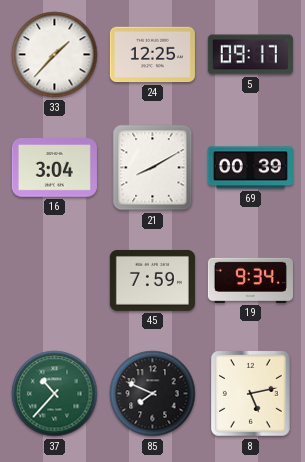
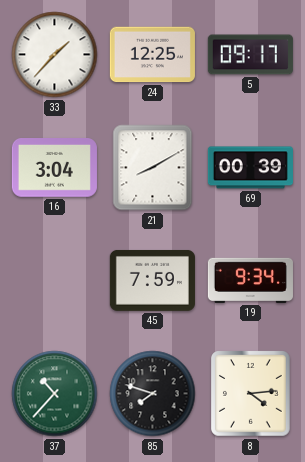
85: 7:49 -> 7:48
8: 5:13 -> 4:14
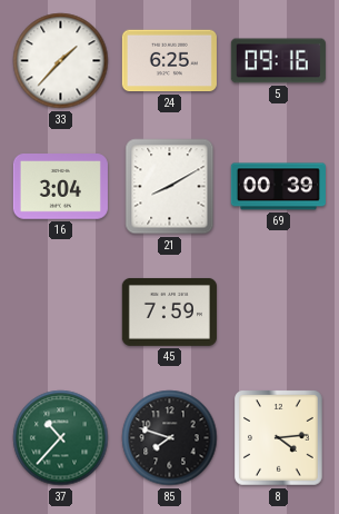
24: 12:25 -> 6:25
5: 09:17 -> 09:16
19: 9:34 -> none
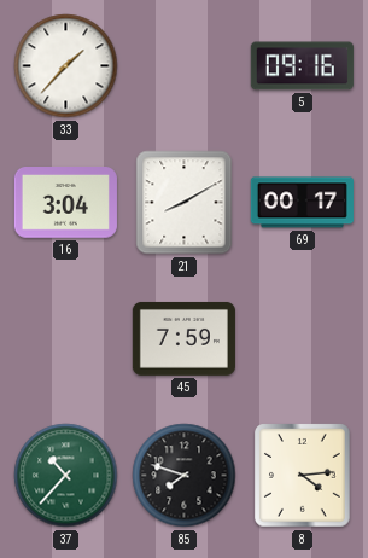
24: 6:25 -> none
69: 00:39 -> 00:17
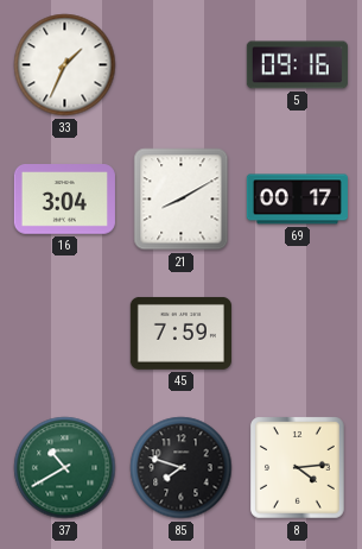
33: 1:37 -> 1:34
37: 10:37 -> 10:40
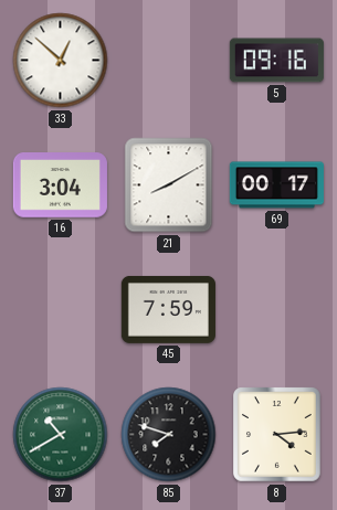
33: 1:34 -> 12:52
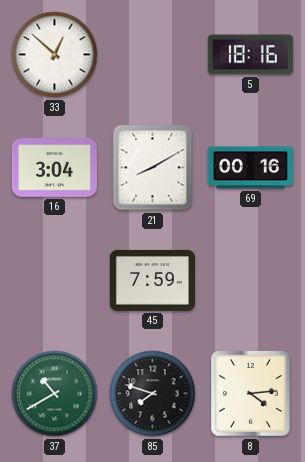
5: 09:16 -> 18:16
69: 00:17 -> 00:16
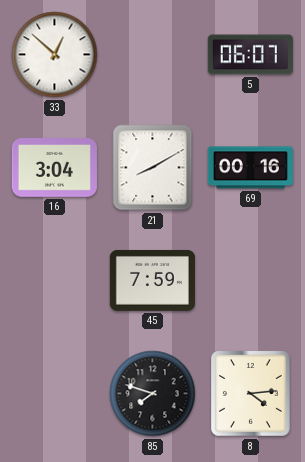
5: 18:16 -> 06:07
37: 10:40 -> none
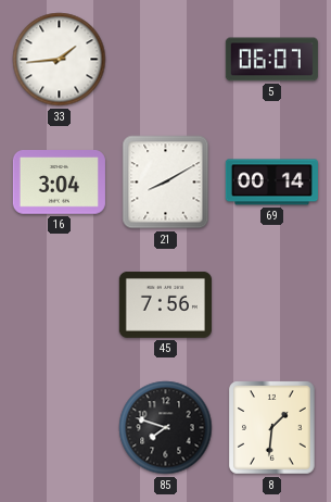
33: 12:52 -> 1:44
69: 00:16 -> 00:14
45: 7:59 -> 7:56
8: 4:14 -> 1:31
